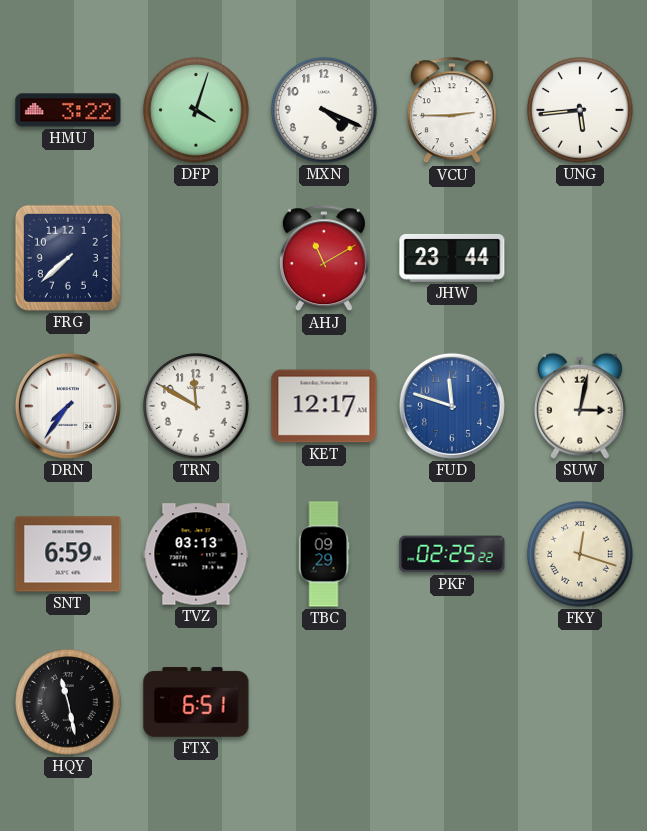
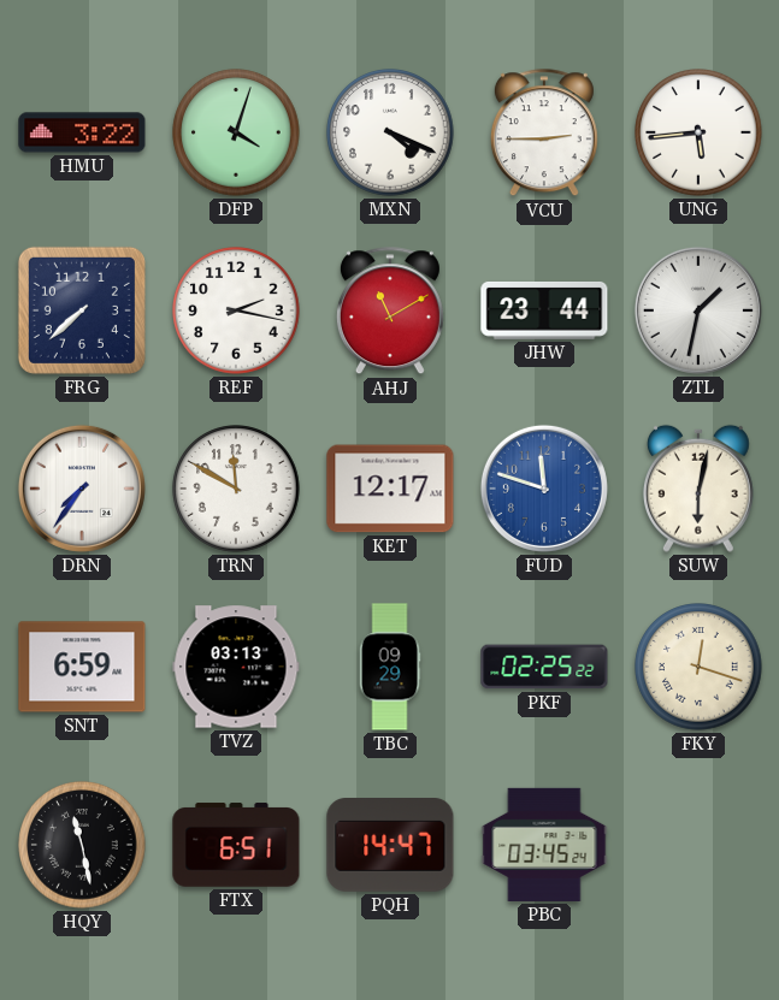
REF: none -> 2:17
ZTL: none -> 1:32
SUW: 3:02 -> 6:02
PQH: none -> 14:47
PBC: none -> 03:45
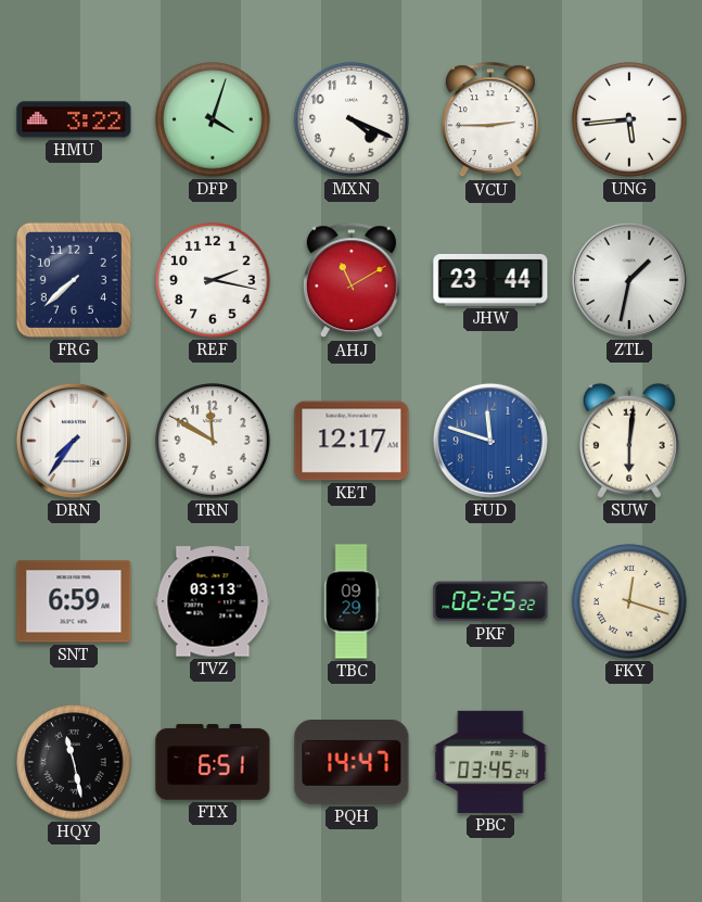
SUW: 6:02 -> 6:01
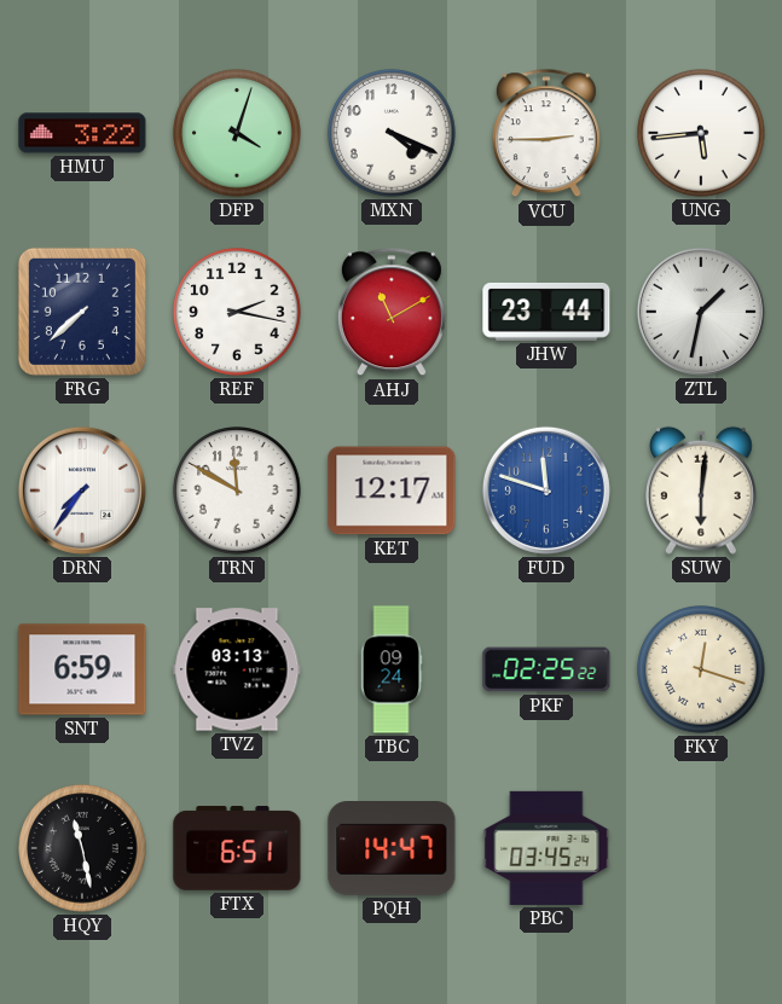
TBC: 09:29 -> 09:24
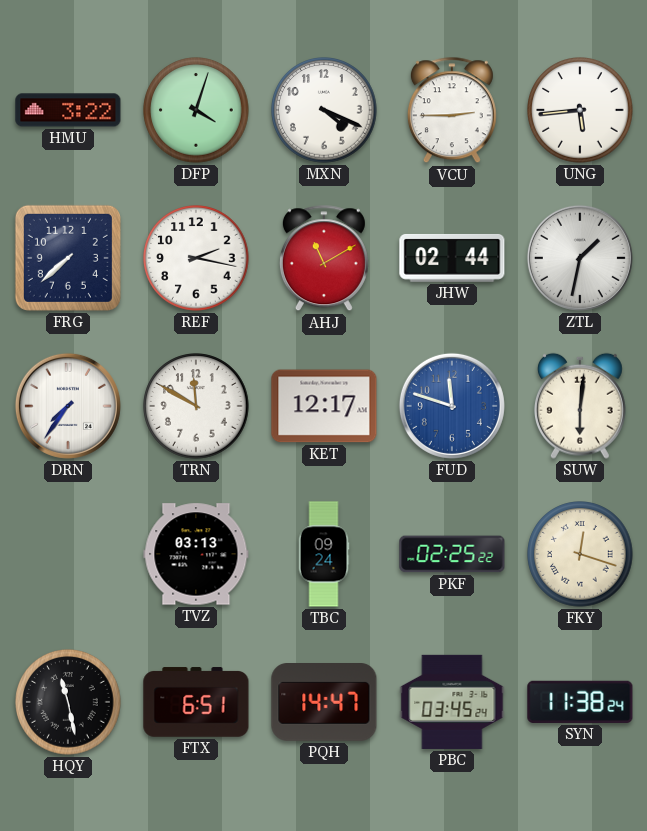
JHW: 23:44 -> 02:44
SNT: 6:59 -> none
SYN: none -> 11:38
